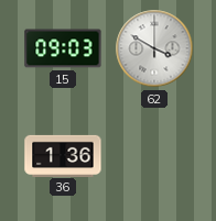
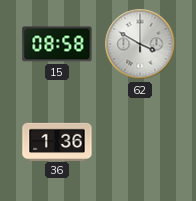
15: 09:03 -> 08:58
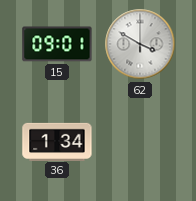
15: 08:58 -> 09:01
36: 1:36 -> 1:34
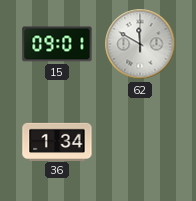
62: 3:50 -> 11:50
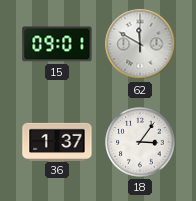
36: 1:34 -> 1:37
18: none -> 3:06
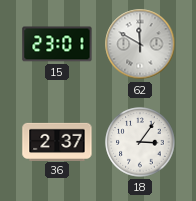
15: 09:01 -> 23:01
36: 1:37 -> 2:37
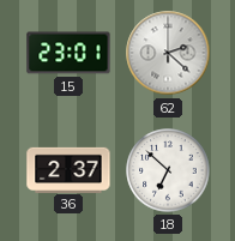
62: 11:50 -> 2:22
18: 3:06 -> 6:52
